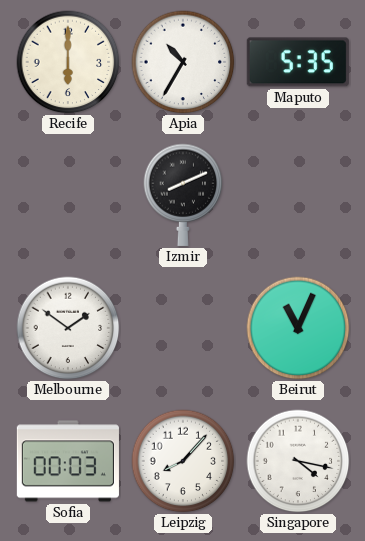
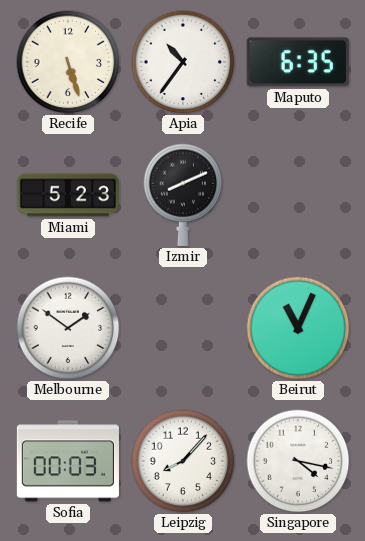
Recife: 6:00 -> 5:27
Apia: 10:35 -> 10:36
Maputo: 5:35 -> 6:35
Miami: none -> 5:23
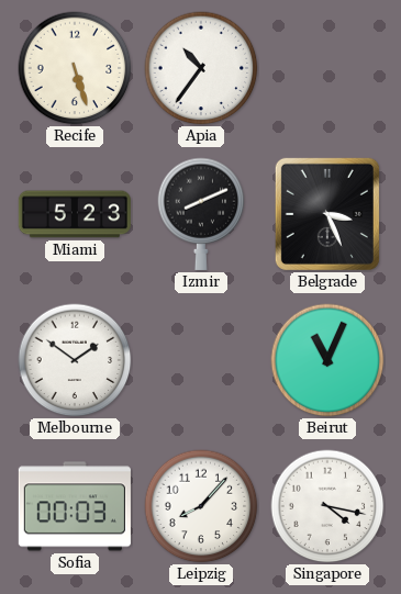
Maputo: 6:35 -> none
Belgrade: none -> 3:26
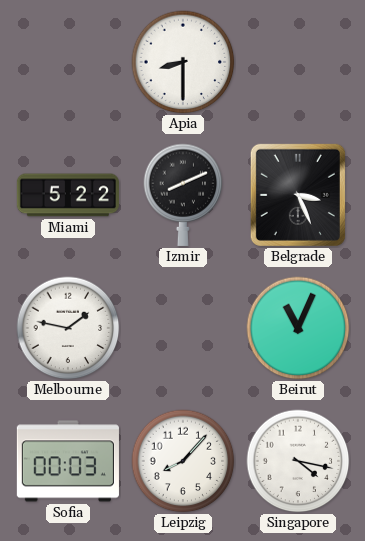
Recife: 5:27 -> none
Apia: 10:36 -> 8:30
Miami: 5:23 -> 5:22
Melbourne: 1:51 -> 1:47
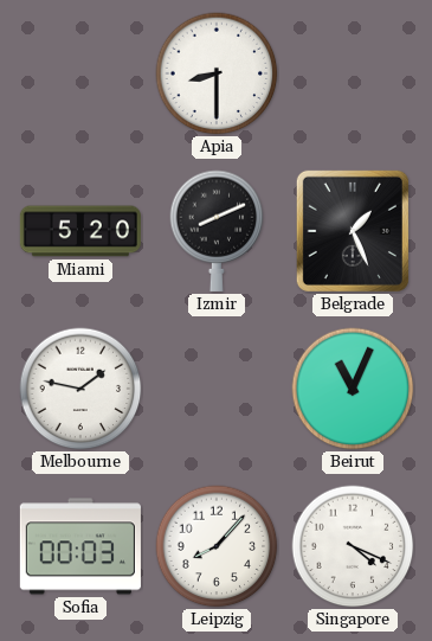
Miami: 5:22 -> 5:20
Belgrade: 3:26 -> 1:26
Singapore: 4:17 -> 4:19
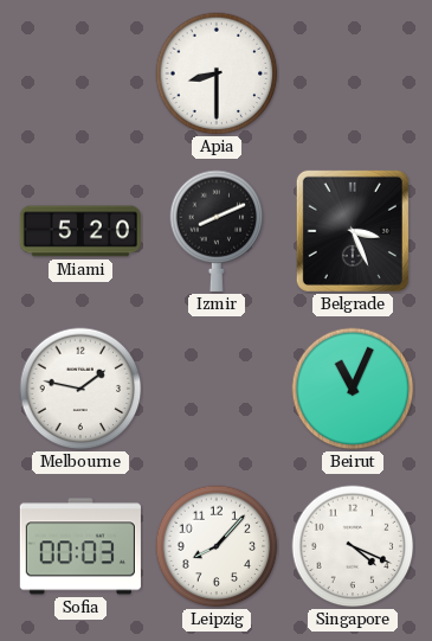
Belgrade: 1:26 -> 3:26
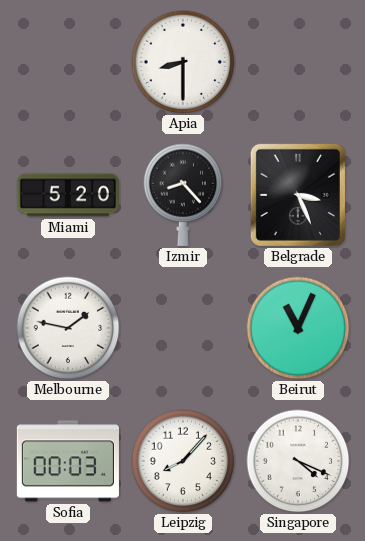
Izmir: 8:11 -> 8:23
